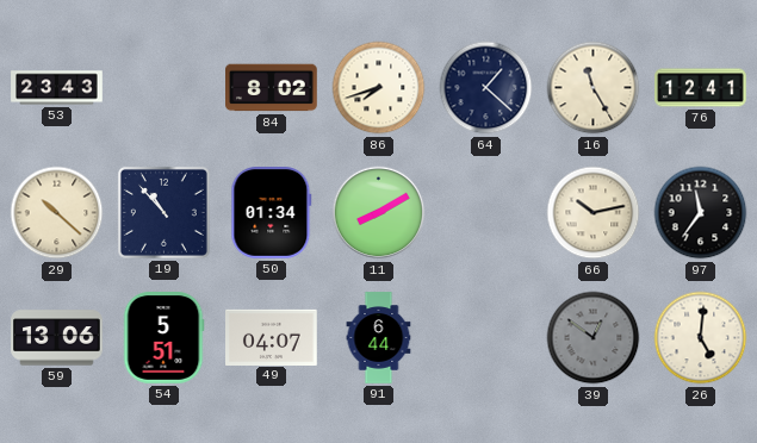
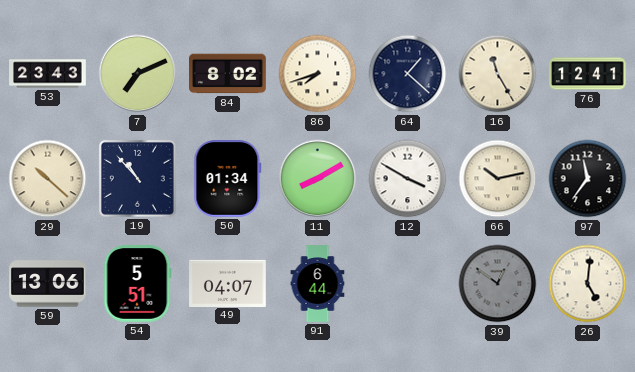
7: none -> 7:11
12: none -> 3:50
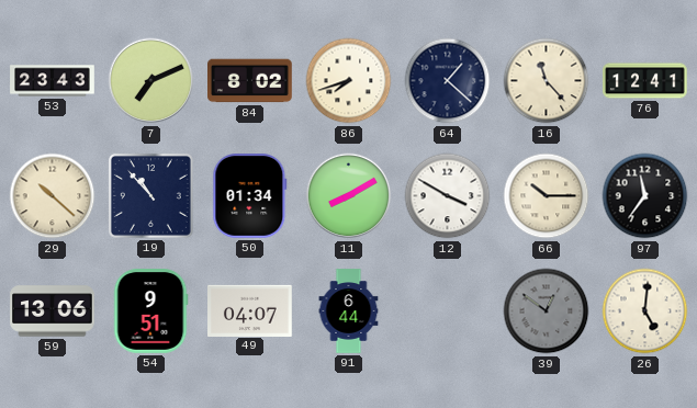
16: 11:25 -> 11:23
66: 10:13 -> 10:15
54: 5:51 -> 9:51
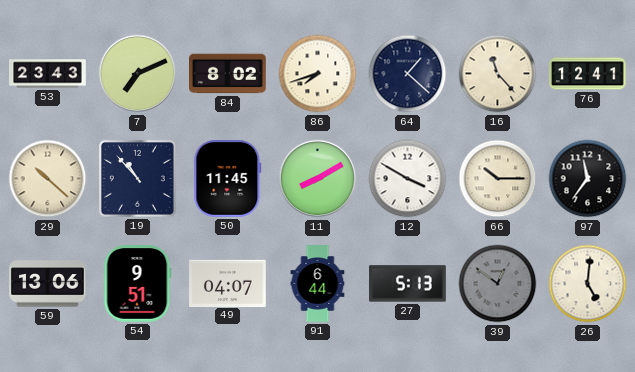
50: 01:34 -> 11:45
27: none -> 5:13
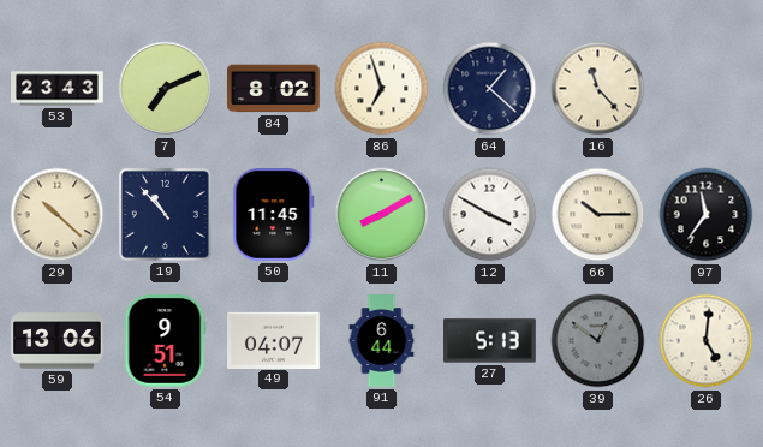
86: 7:42 -> 6:57
76: 12:41 -> none
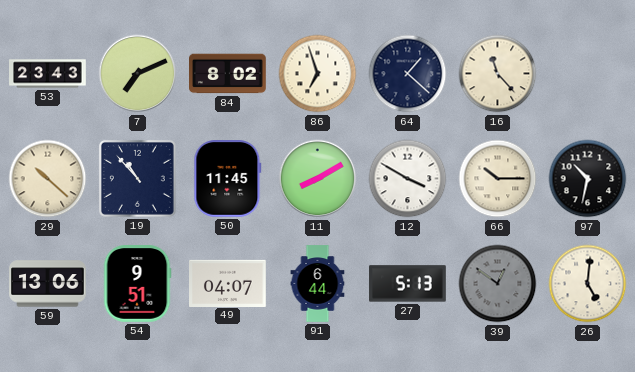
97: 11:36 -> 10:32
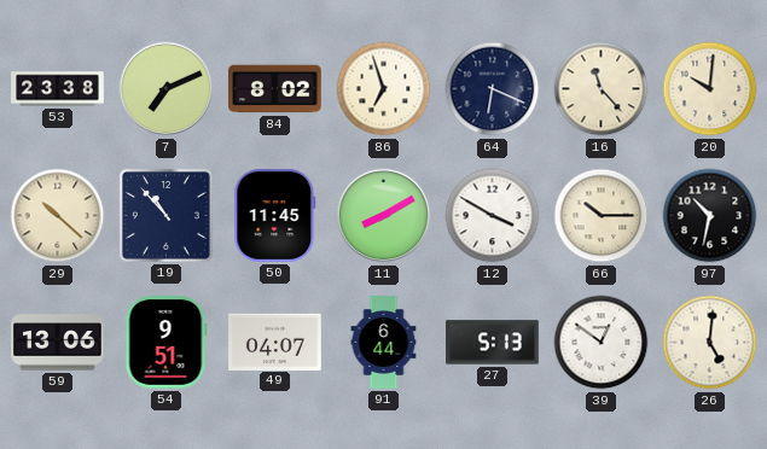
53: 23:43 -> 23:38
64: 1:22 -> 6:19
20: none -> 10:01
39 dial: grey -> white
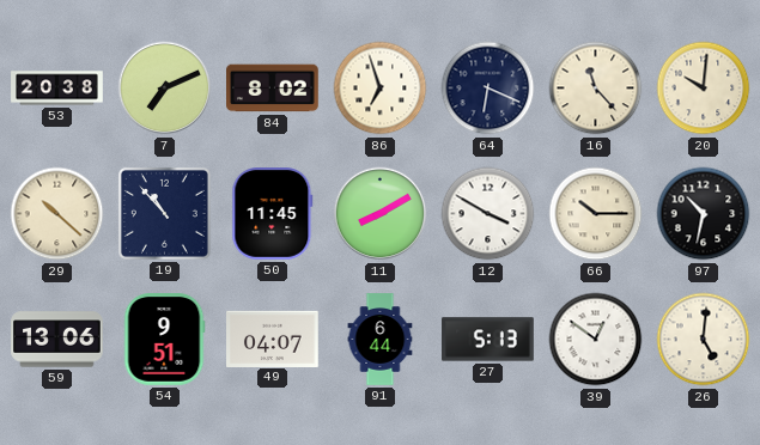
53: 23:38 -> 20:38
